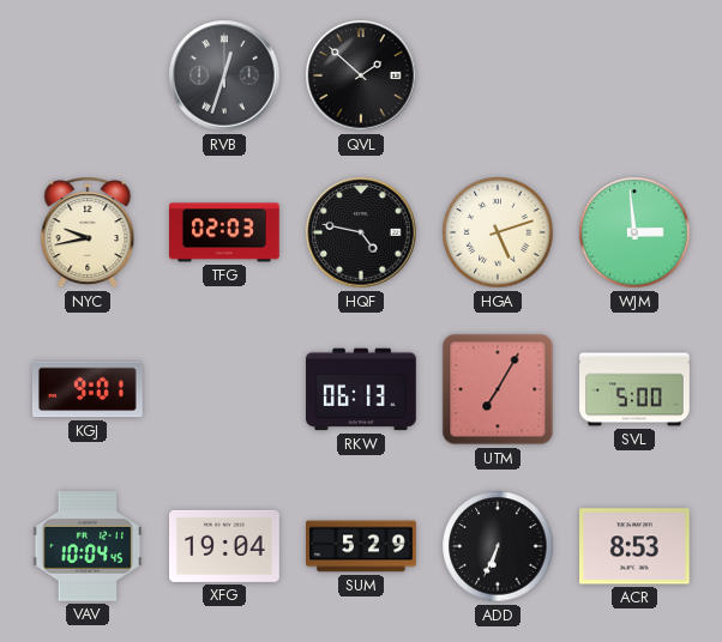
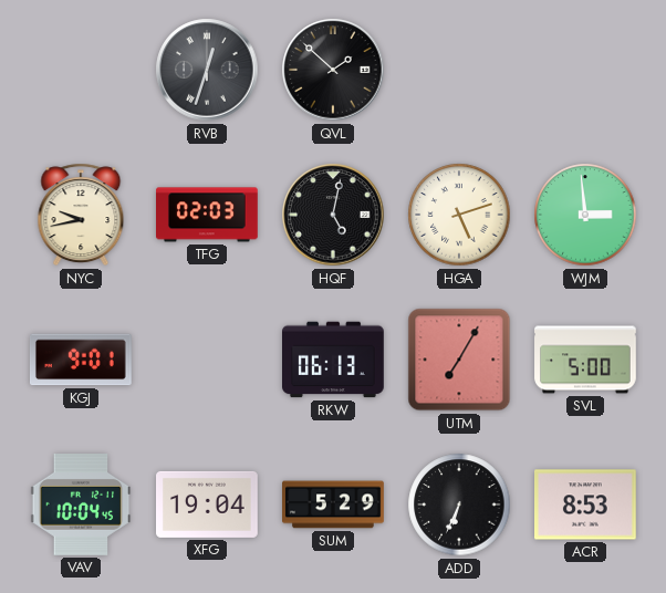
HQF: 4:47 -> 5:02
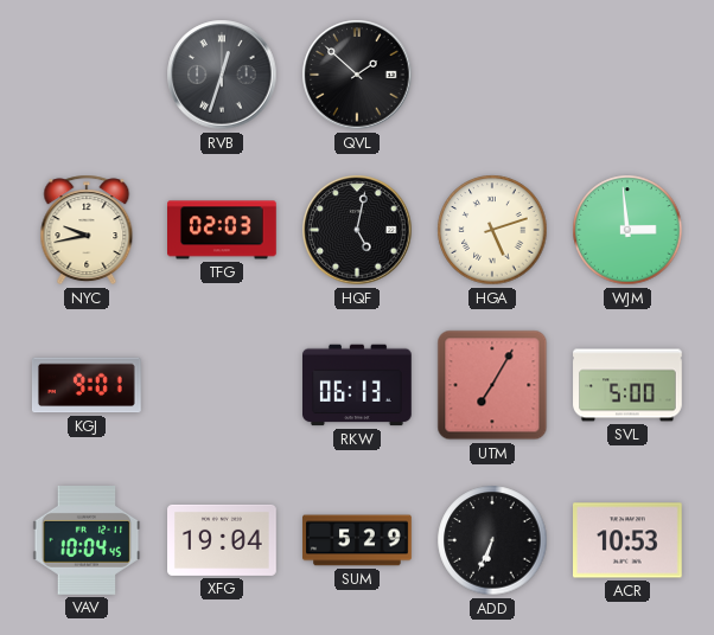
ACR: 8:53 -> 10:53
